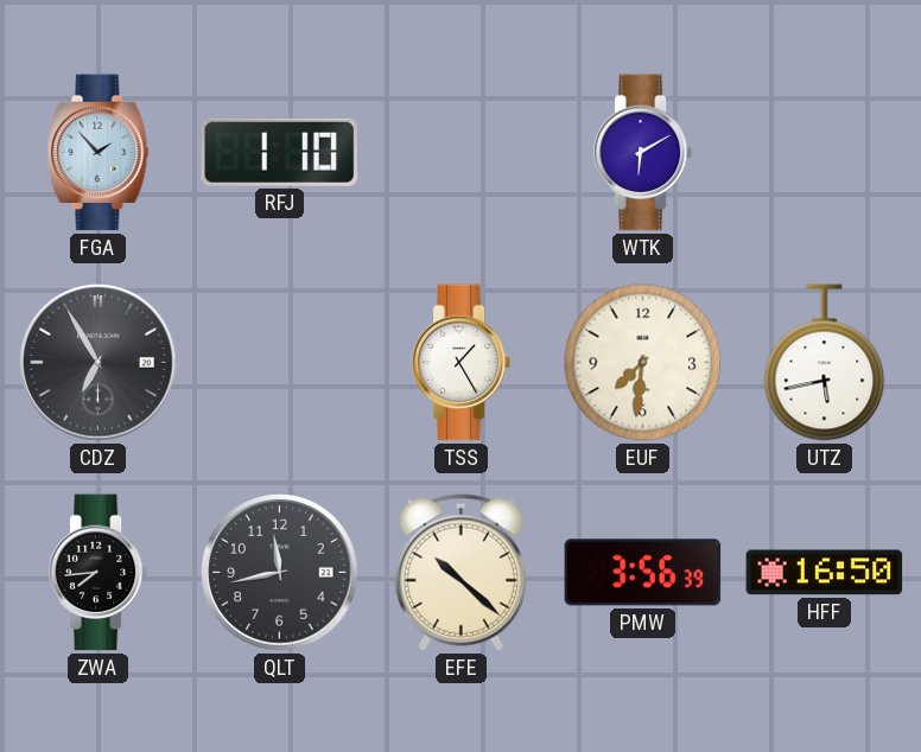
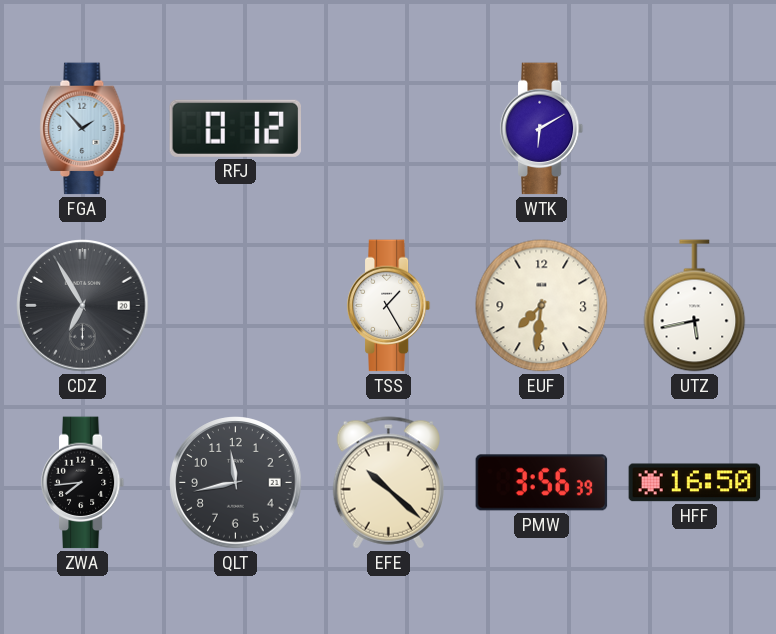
RFJ: 1:10 -> 0:12
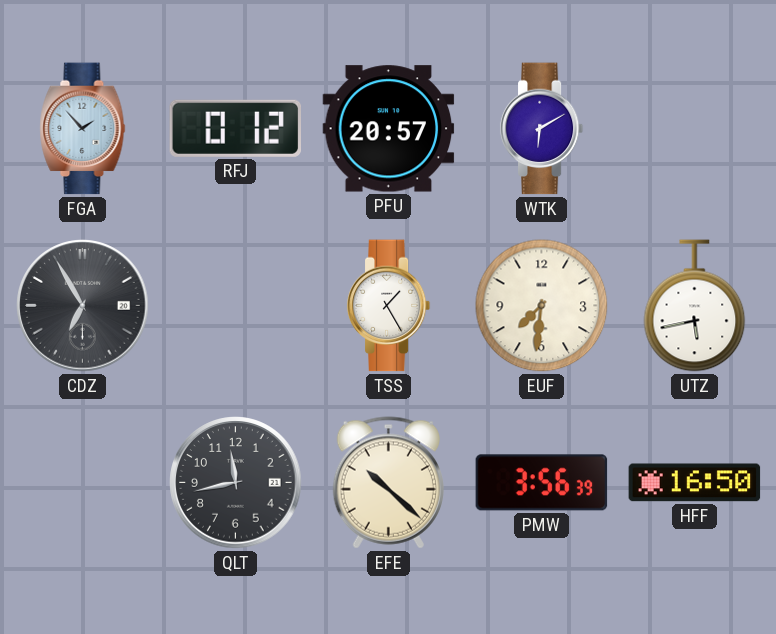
PFU: none -> 20:57
ZWA: 7:44 -> none
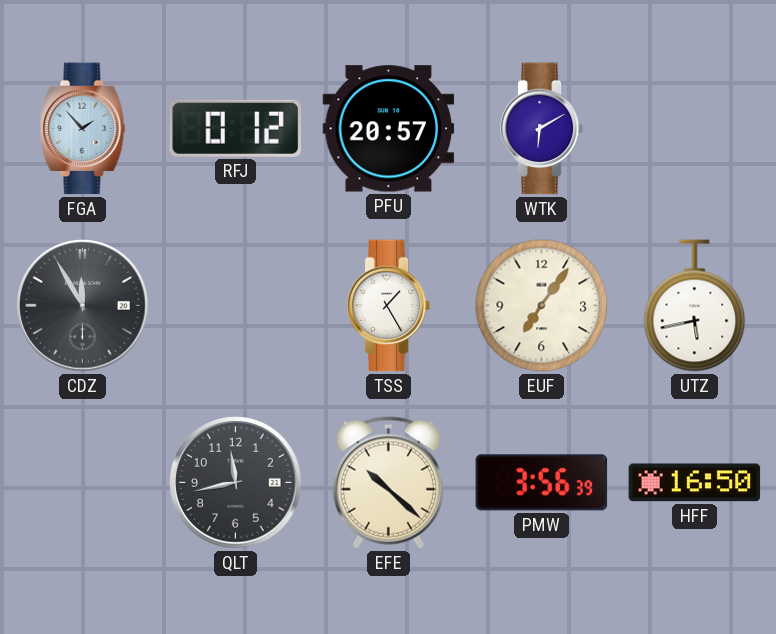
CDZ: 6:55 -> 11:55
EUF: 7:31 -> 7:06
